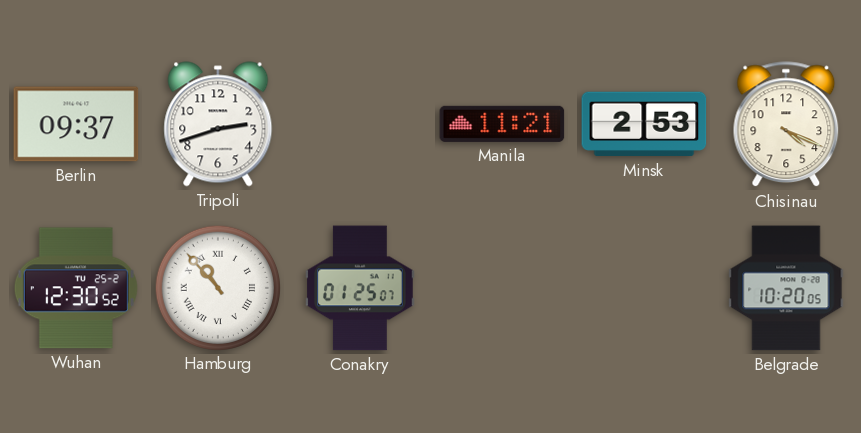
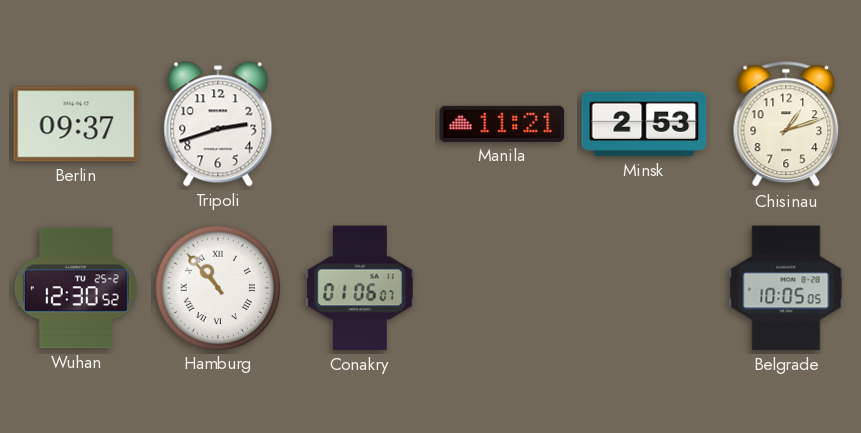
Chisinau: 4:19 -> 1:12
Conakry: 01:25 -> 01:06
Belgrade: 10:20 -> 10:05
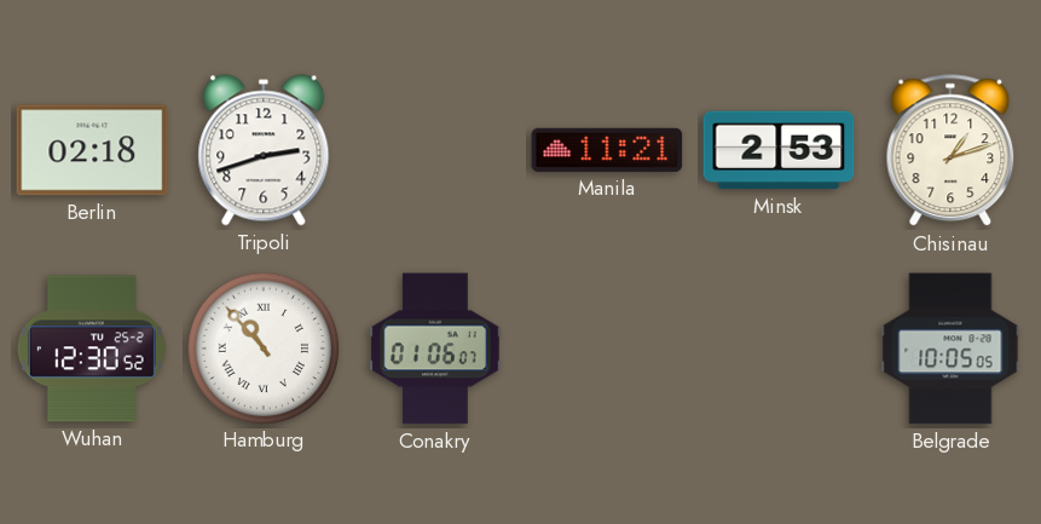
Berlin: 09:37 -> 02:18
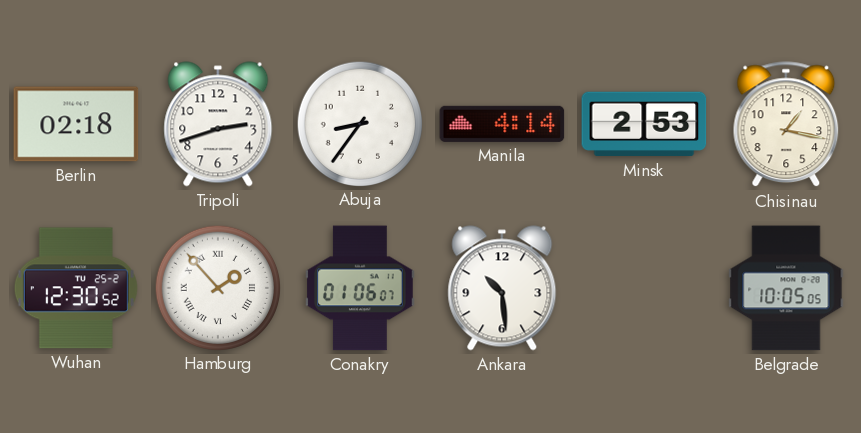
Abuja: none -> 8:36
Manila: 11:21 -> 4:14
Chisinau: 1:12 -> 1:17
Hamburg: 10:53 -> 1:53
Ankara: none -> 10:29
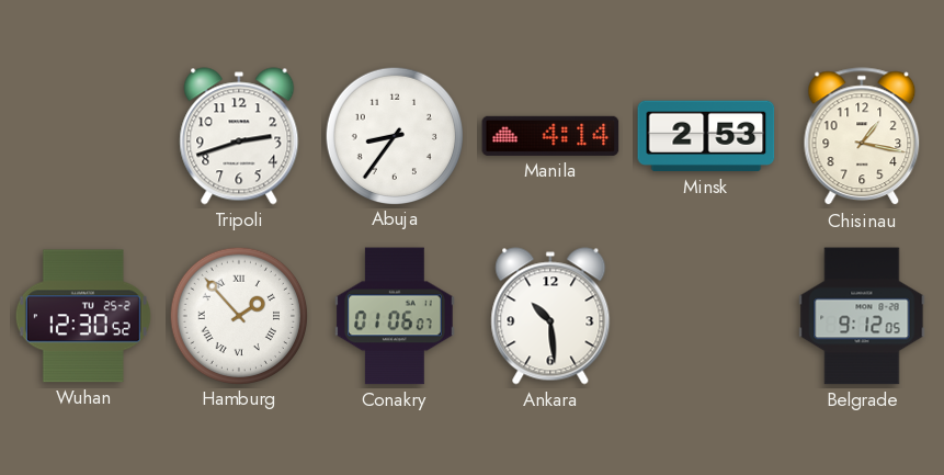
Berlin: 02:18 -> none
Belgrade: 10:05 -> 9:12
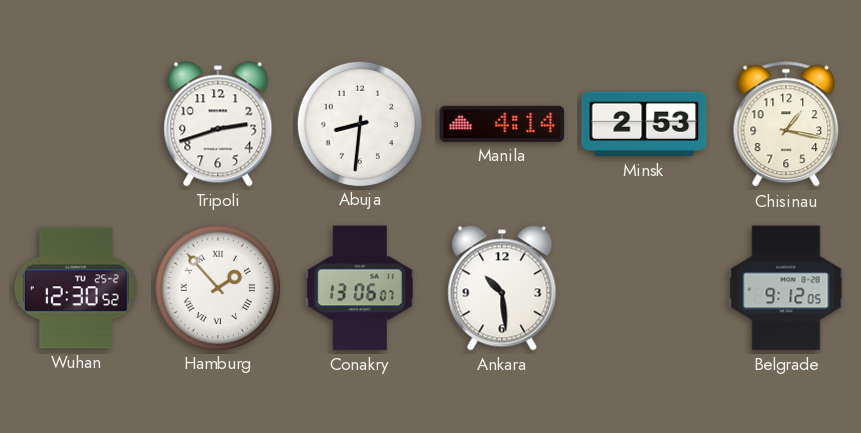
Abuja: 8:36 -> 8:31
Conakry: 01:06 -> 13:06
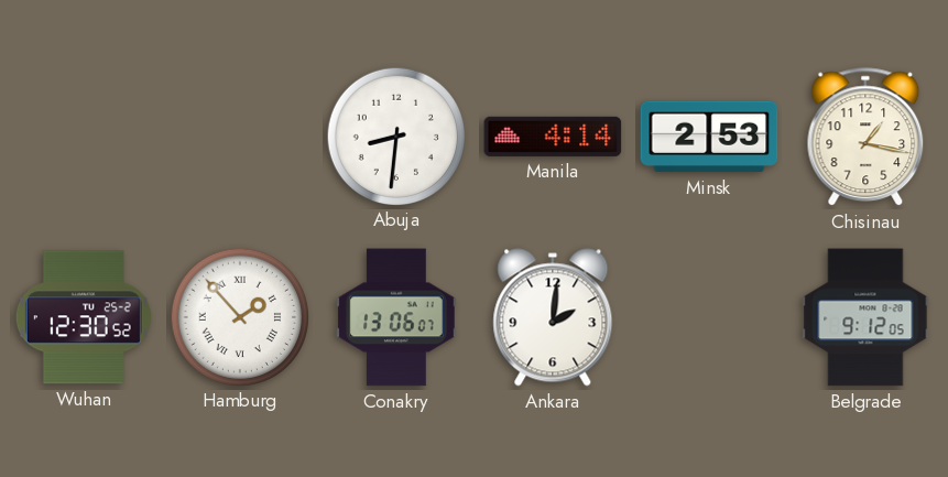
Tripoli: 2:42 -> none
Ankara: 10:29 -> 2:01
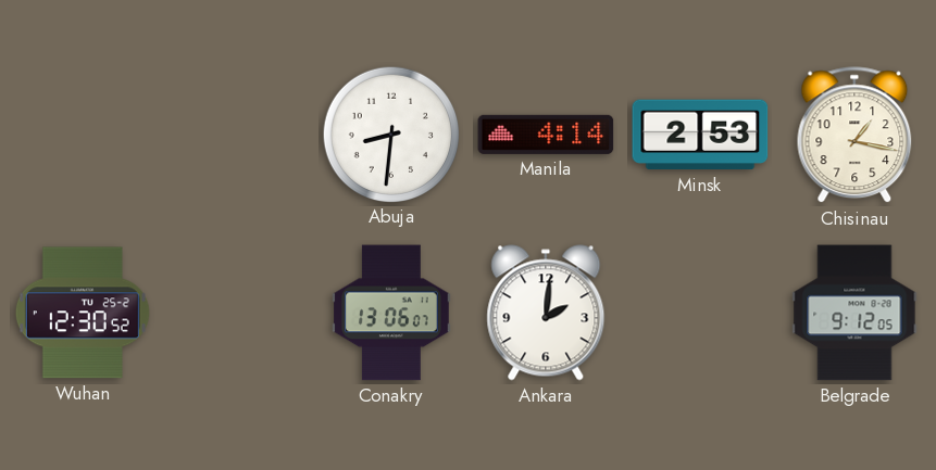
Hamburg: 1:53 -> none
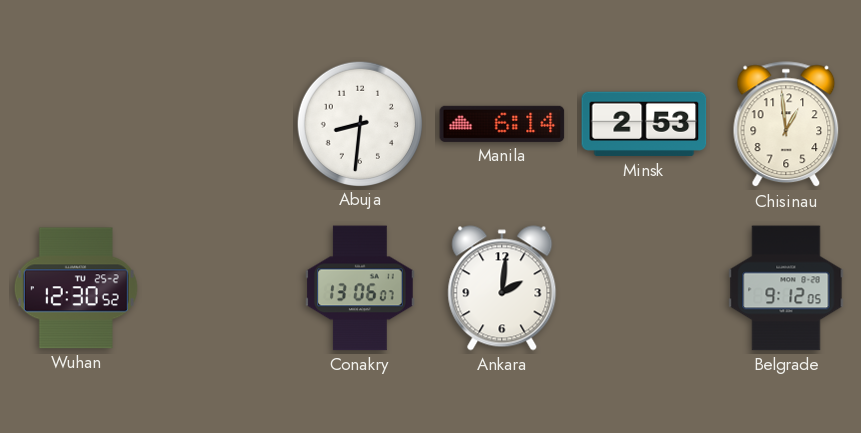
Manila: 4:14 -> 6:14
Chisinau: 1:17 -> 12:59
